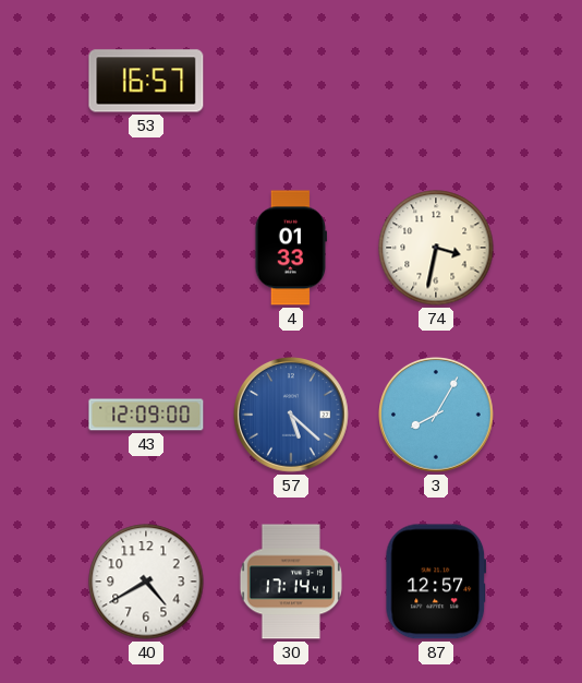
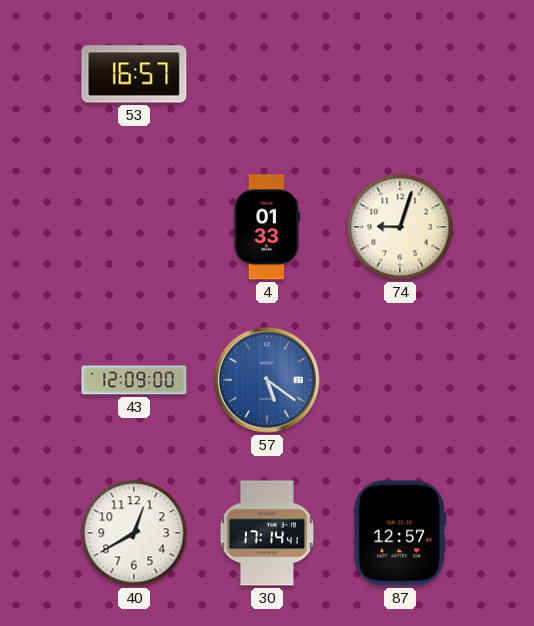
74: 3:32 -> 9:03
57: 5:22 -> 5:21
3: 8:05 -> none
40: 4:40 -> 12:40
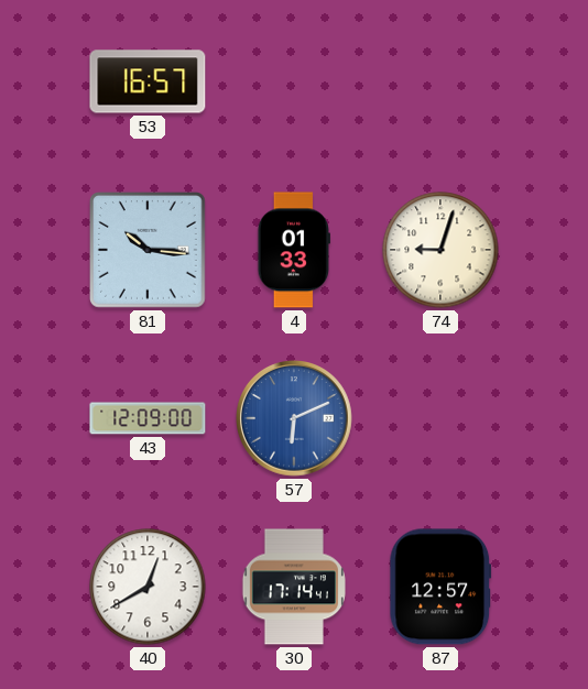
81: none -> 10:16
57: 5:21 -> 6:11
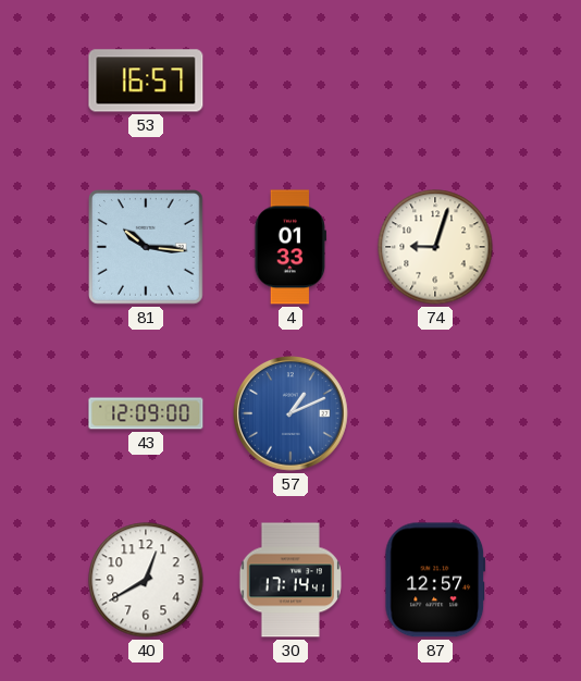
57: 6:11 -> 1:11
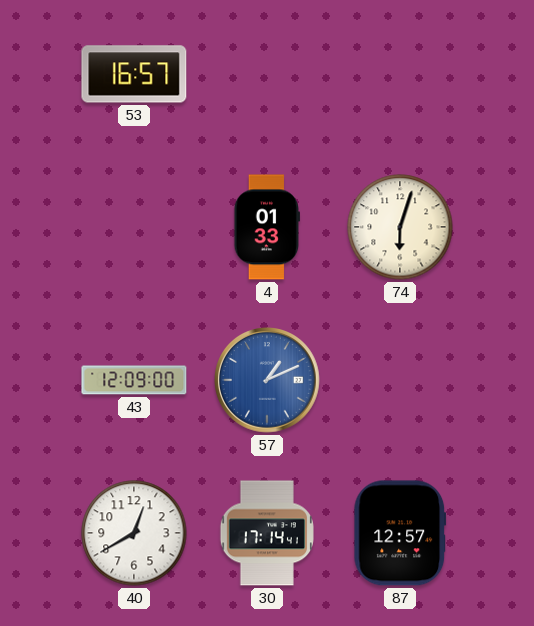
81: 10:16 -> none
74: 9:03 -> 6:03
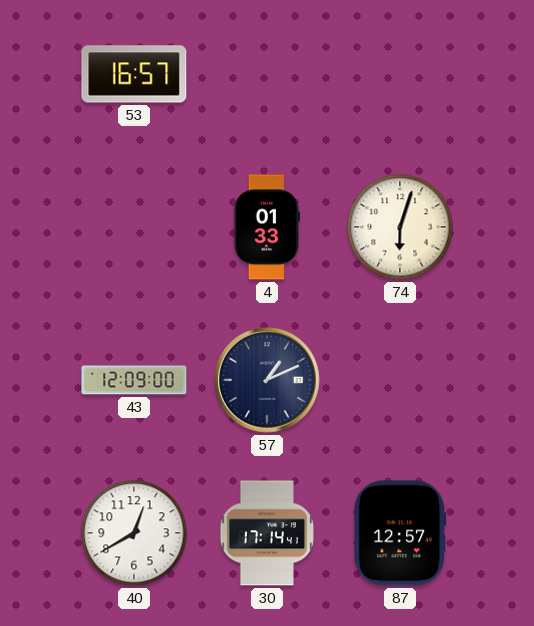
57 dial: blue -> navy
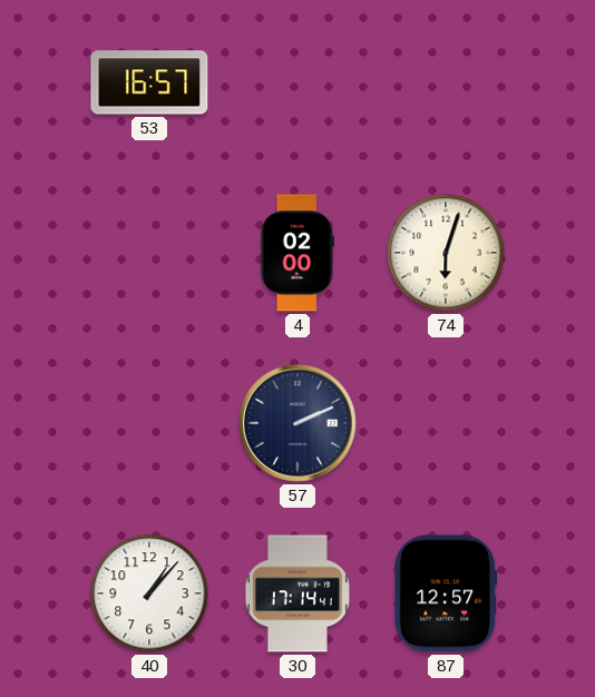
4: 01:33 -> 02:00
43: 12:09 -> none
57: 1:11 -> 2:11
40: 12:40 -> 1:07
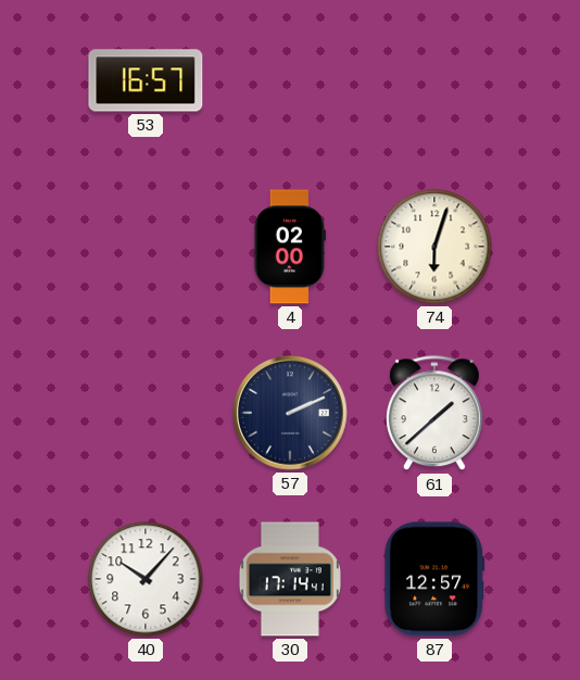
61: none -> 1:38
40: 1:07 -> 10:07
